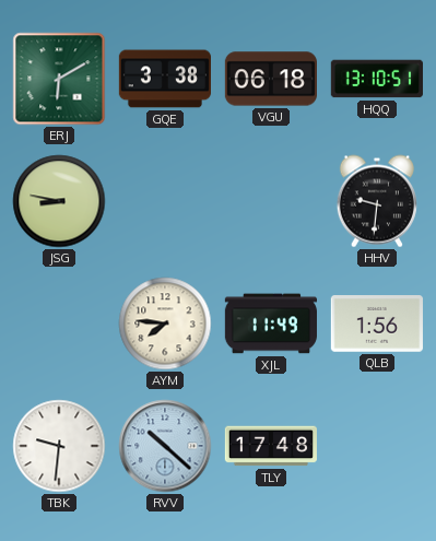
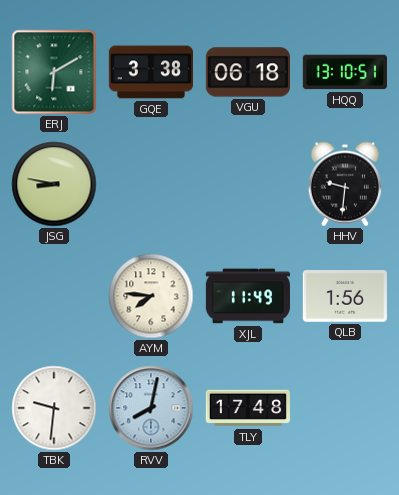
RVV: 10:22 -> 8:02
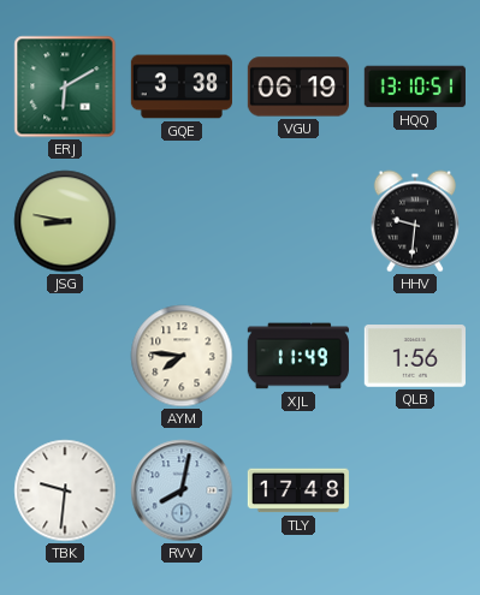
VGU: 06:18 -> 06:19
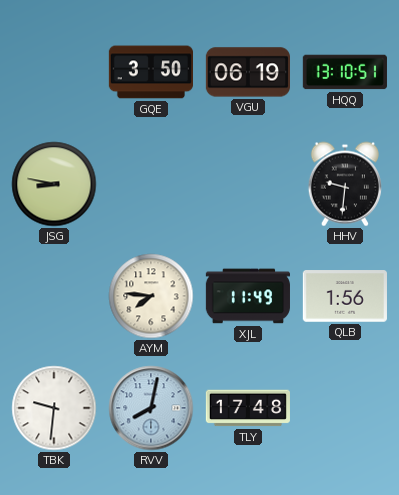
ERJ: 6:10 -> none
GQE: 3:38 -> 3:50
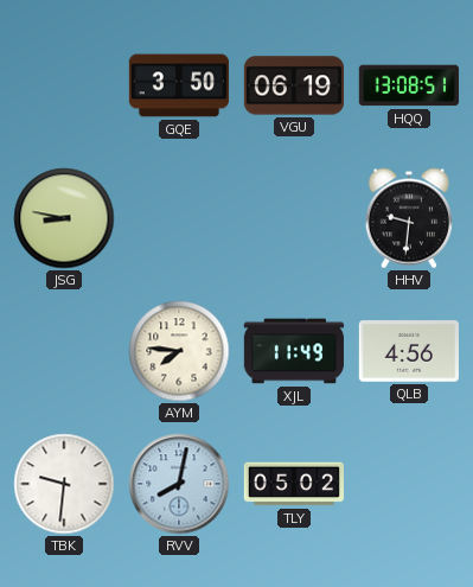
HQQ: 13:10 -> 13:08
QLB: 1:56 -> 4:56
TLY: 17:48 -> 05:02
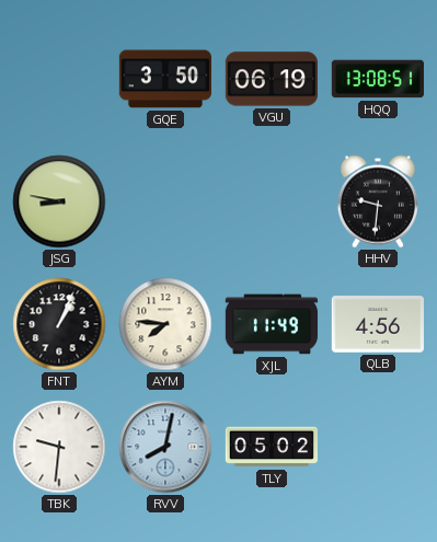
FNT: none -> 1:04
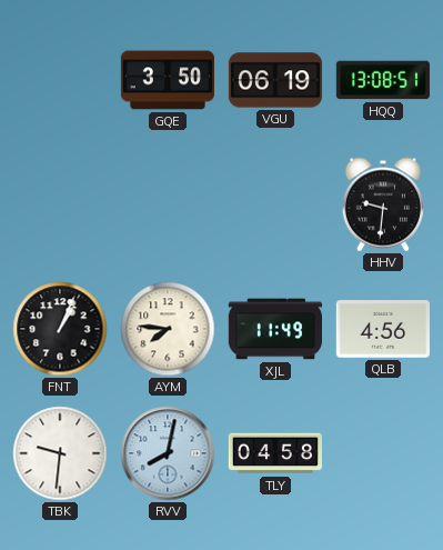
JSG: 8:47 -> none
TLY: 05:02 -> 04:58
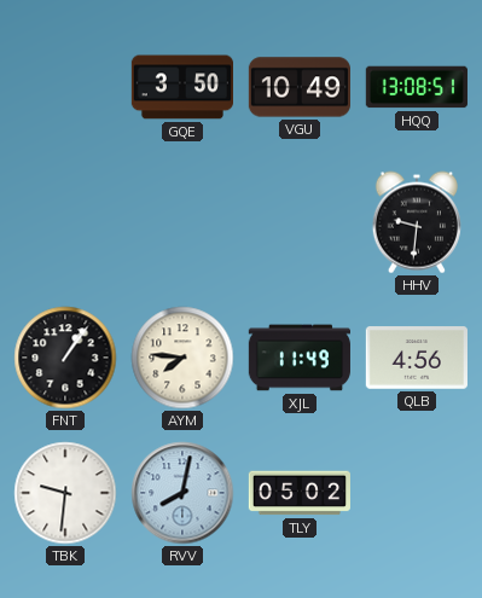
VGU: 06:19 -> 10:49
FNT: 1:04 -> 1:06
TLY: 04:58 -> 05:02
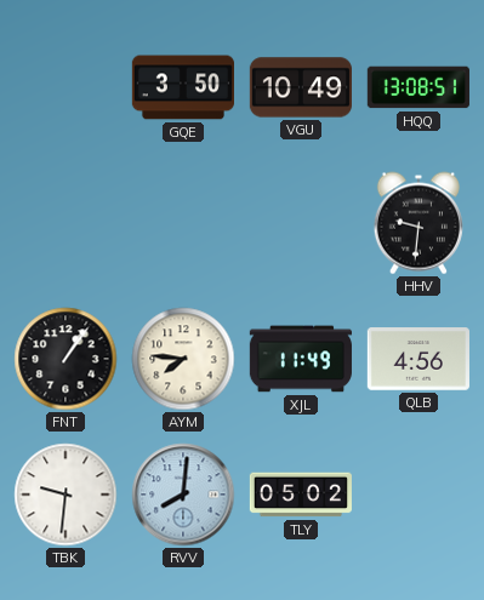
RVV: 8:02 -> 8:01
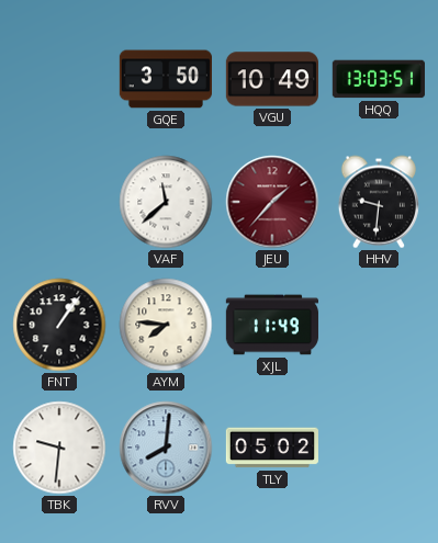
HQQ: 13:08 -> 13:03
VAF: none -> 11:38
JEU: none -> 1:37
QLB: 4:56 -> none
